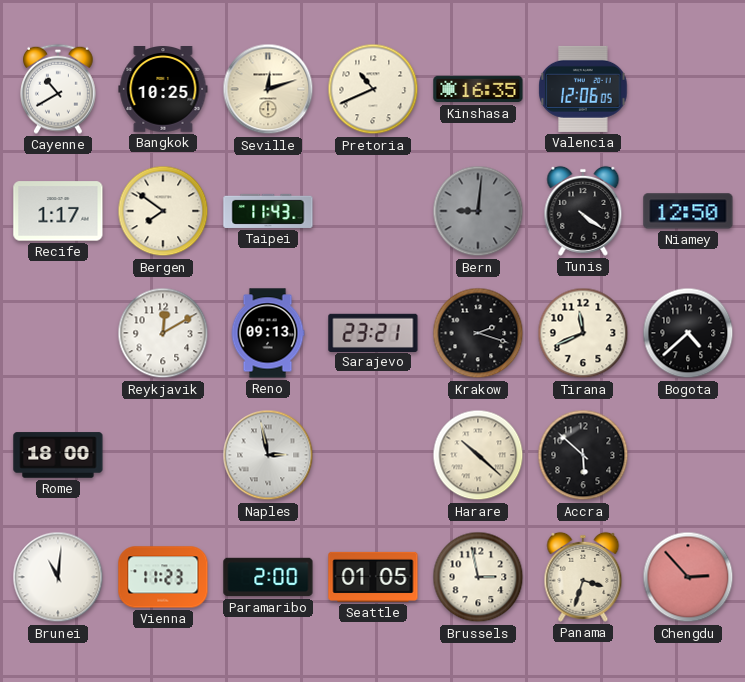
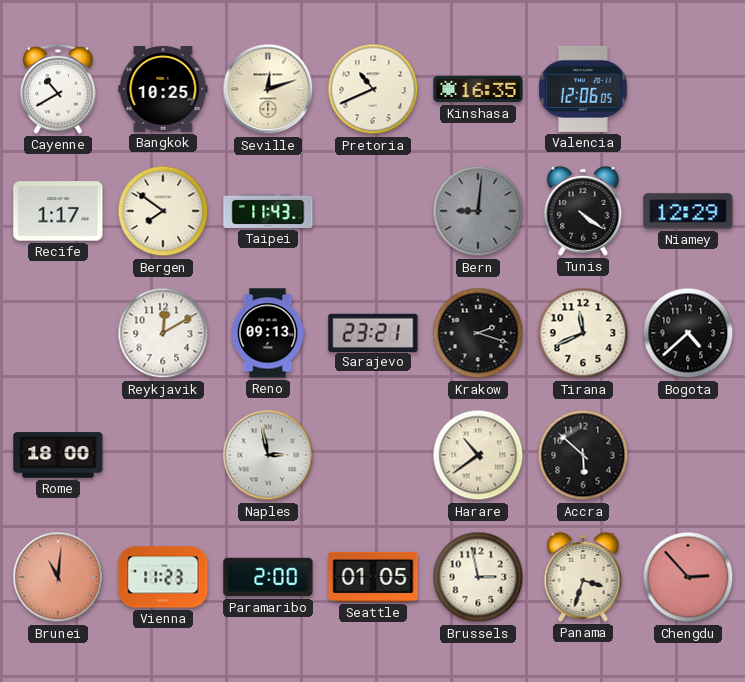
Niamey: 12:50 -> 12:29
Harare: 10:22 -> 10:39
Brunei dial: white -> salmon
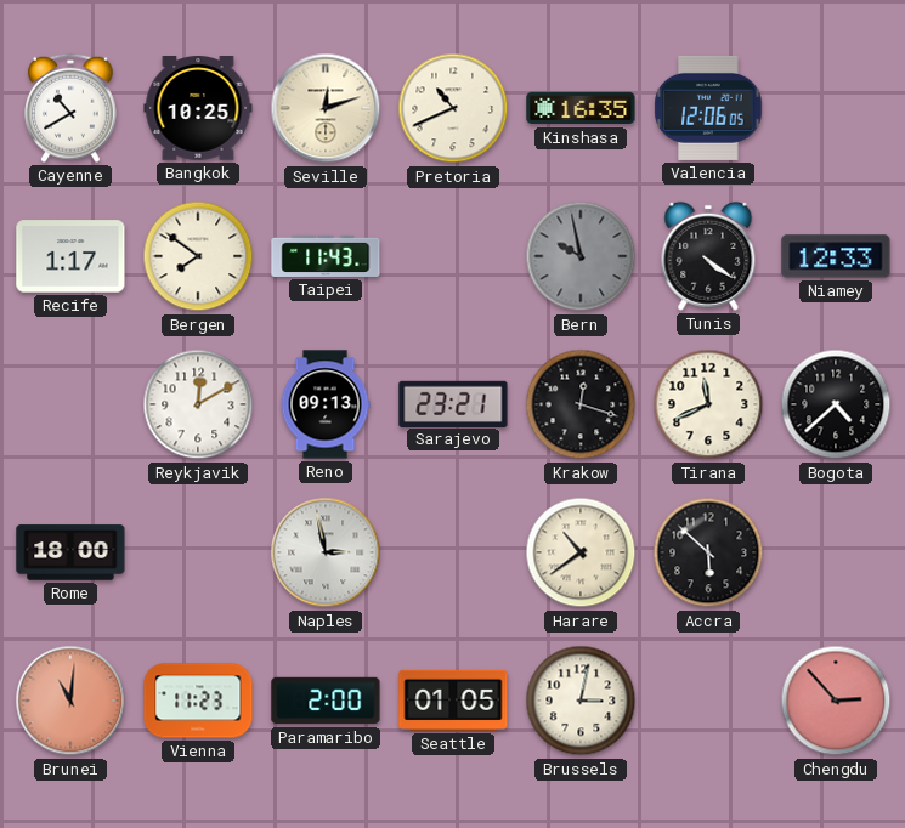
Bern: 9:01 -> 9:58
Niamey: 12:29 -> 12:33
Krakow: 2:18 -> 12:18
Brussels: 2:58 -> 3:02
Panama: 3:33 -> none
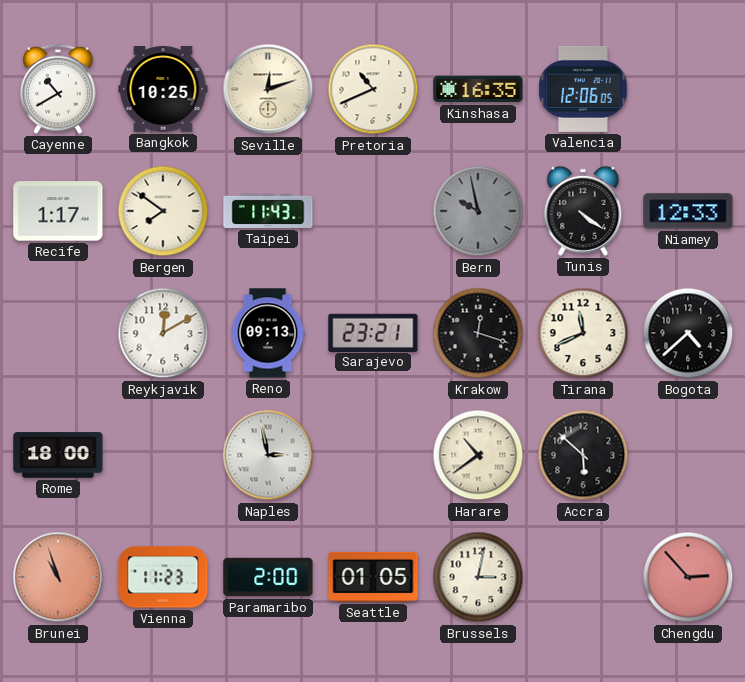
Brunei: 11:01 -> 10:57
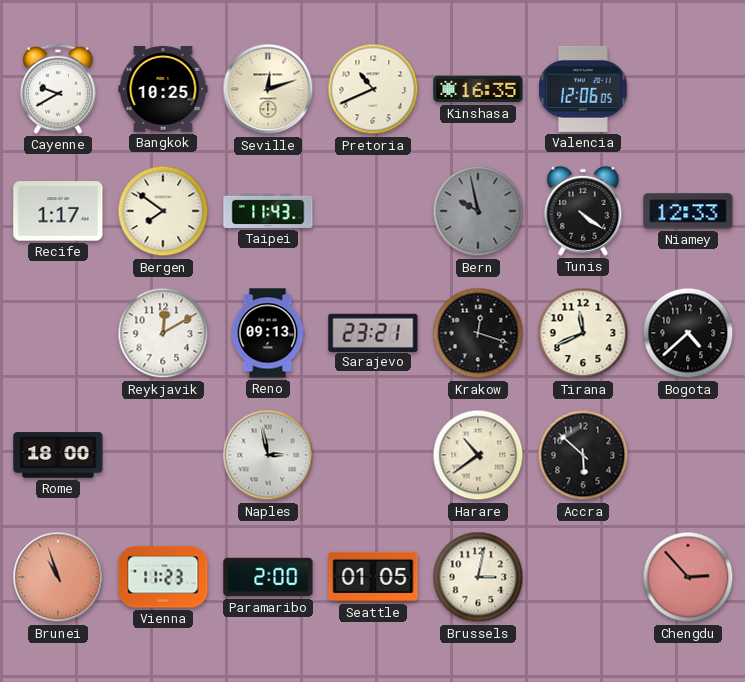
Cayenne: 10:40 -> 9:40
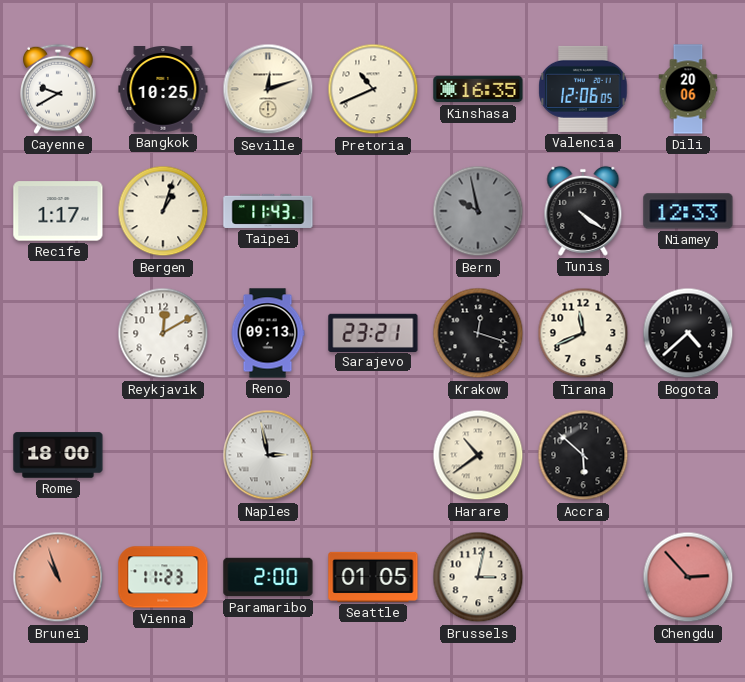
Dili: none -> 20:06
Bergen: 7:51 -> 1:03
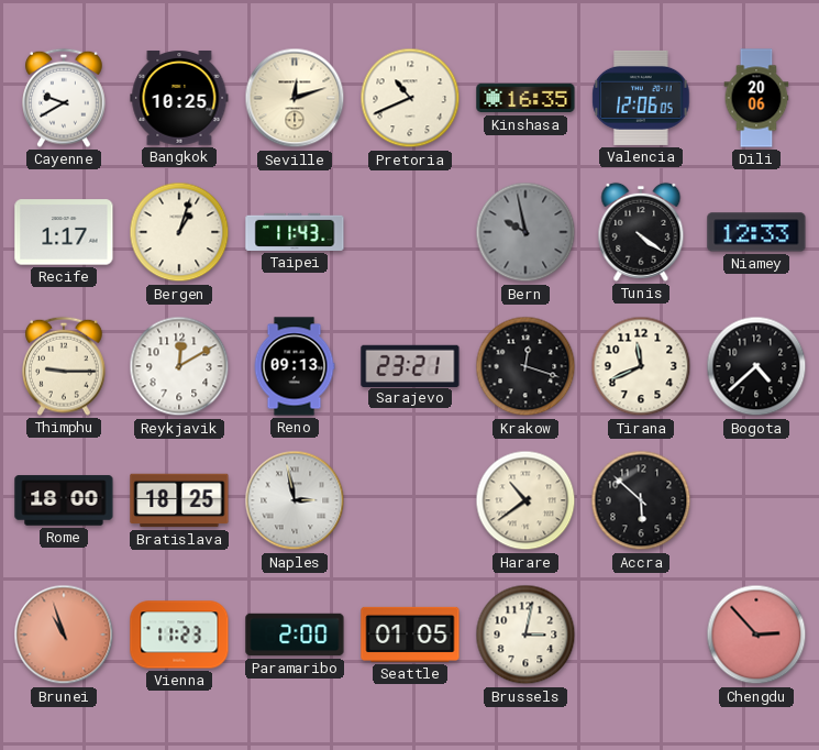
Thimphu: none -> 9:15
Bratislava: none -> 18:25
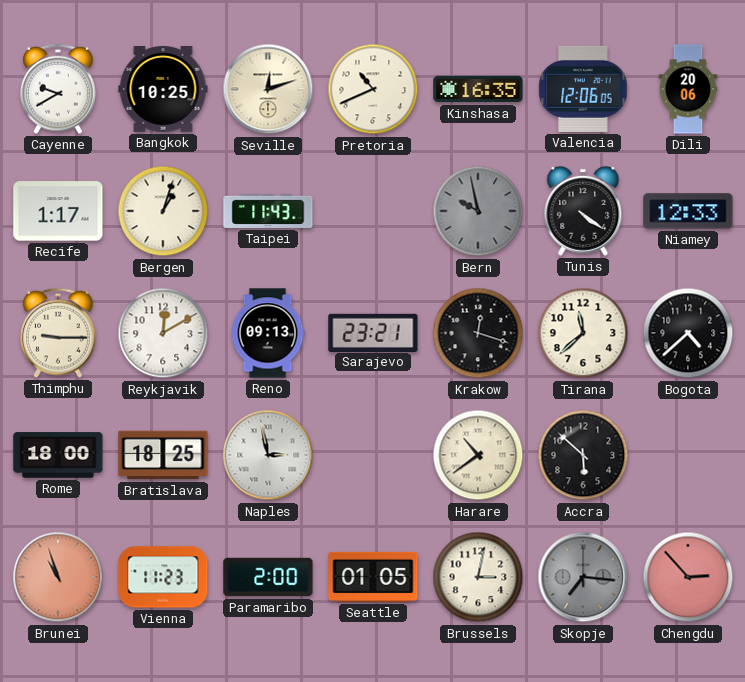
Tirana: 11:41 -> 11:38
Skopje: none -> 7:16
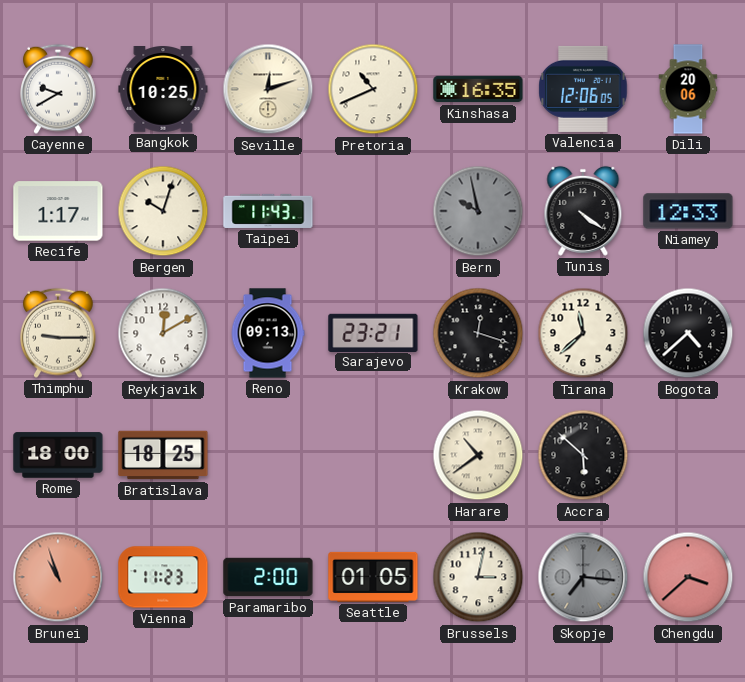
Bergen: 1:03 -> 10:03
Naples: 2:58 -> none
Chengdu: 2:53 -> 3:38
